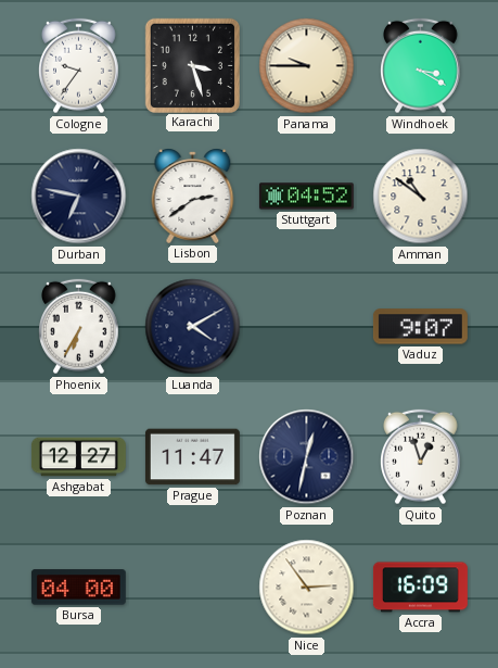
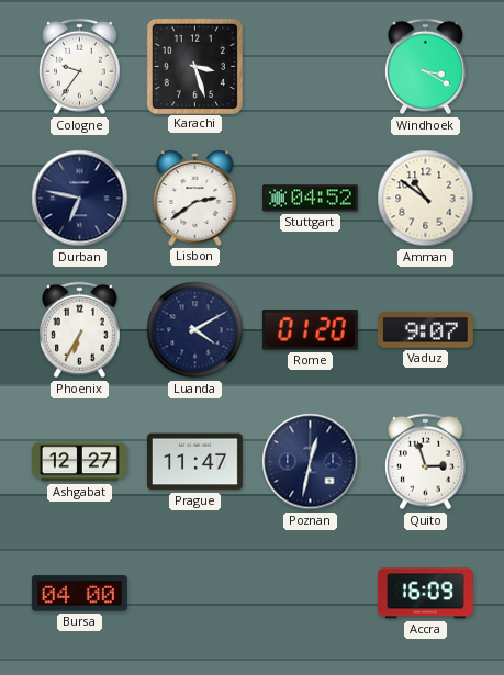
Panama: 9:45 -> none
Rome: none -> 01:20
Quito: 12:57 -> 2:57
Nice: 2:54 -> none
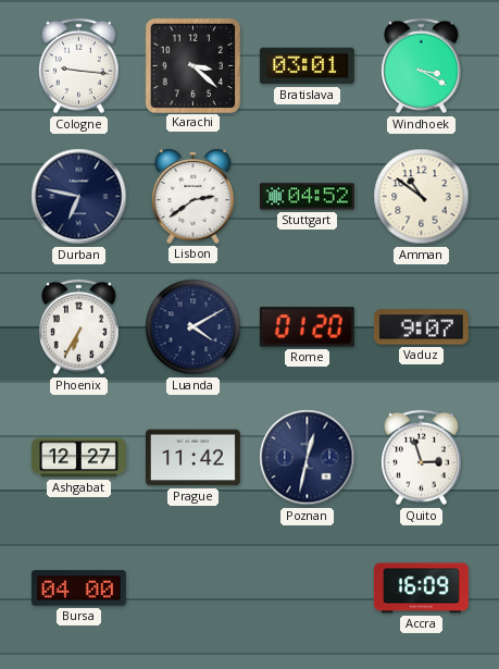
Cologne: 9:36 -> 9:16
Karachi: 3:27 -> 3:22
Bratislava: none -> 03:01
Prague: 11:47 -> 11:42
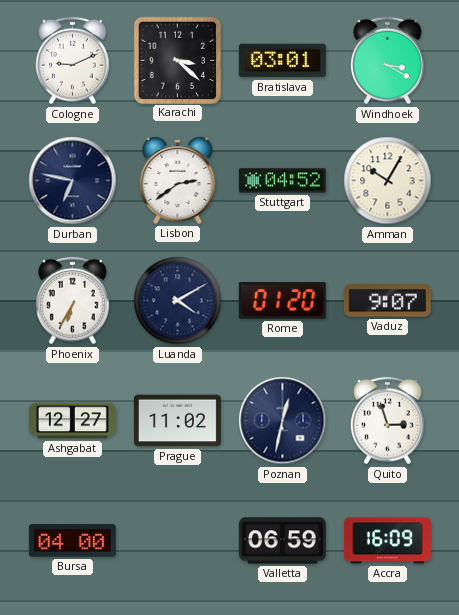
Cologne: 9:16 -> 9:11
Amman: 10:51 -> 10:05
Prague: 11:42 -> 11:02
Valletta: none -> 06:59
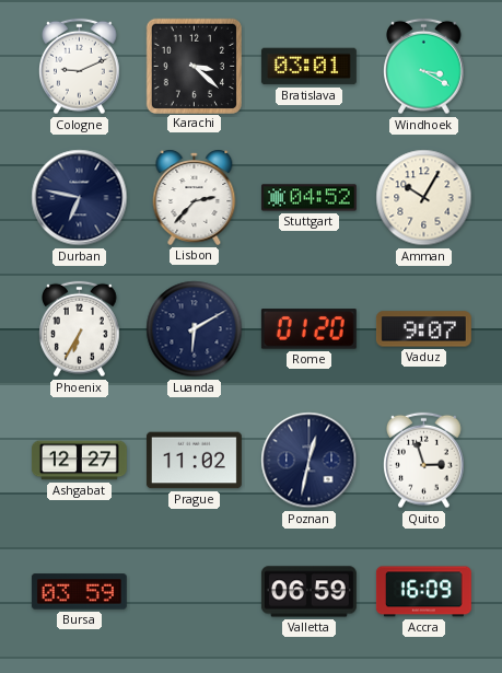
Lisbon: 2:39 -> 2:37
Luanda: 4:10 -> 6:10
Bursa: 04:00 -> 03:59
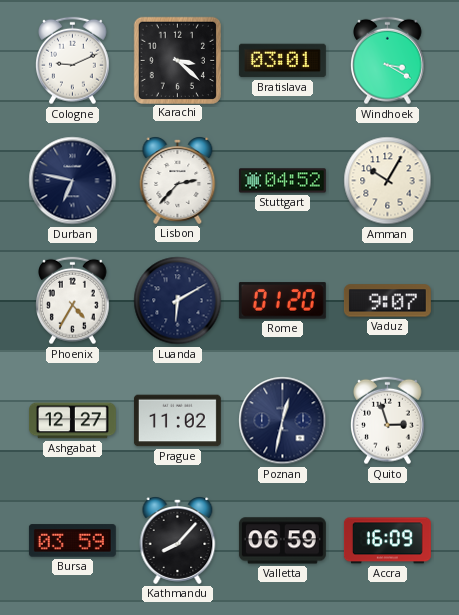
Phoenix: 6:35 -> 4:35
Kathmandu: none -> 8:07
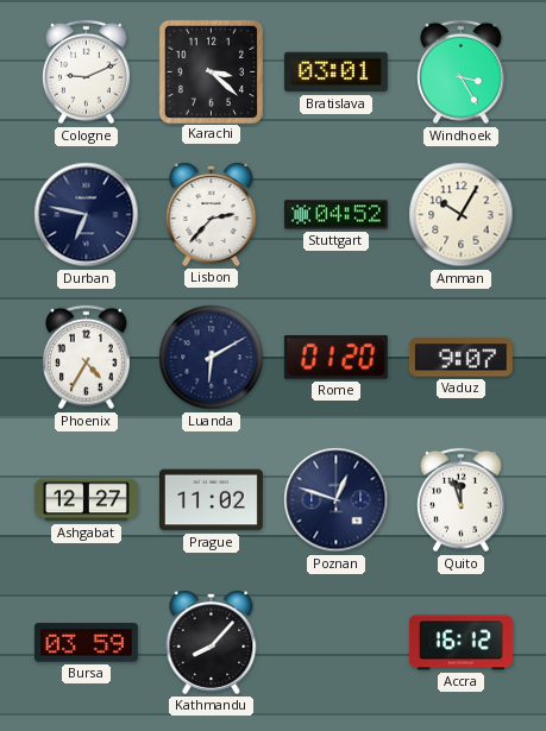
Windhoek: 3:20 -> 3:25
Poznan: 12:32 -> 12:48
Quito: 2:57 -> 11:57
Valletta: 06:59 -> none
Accra: 16:09 -> 16:12
